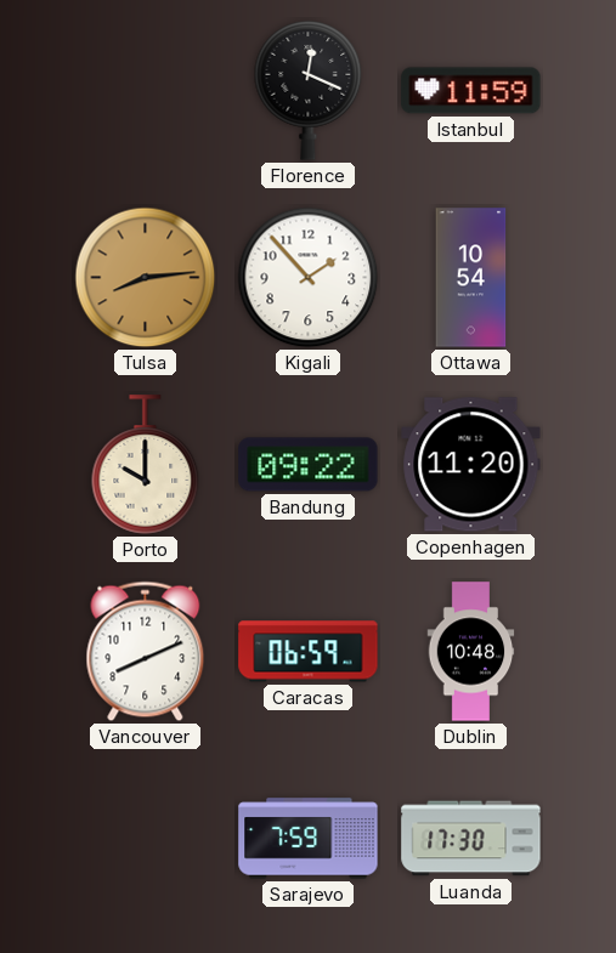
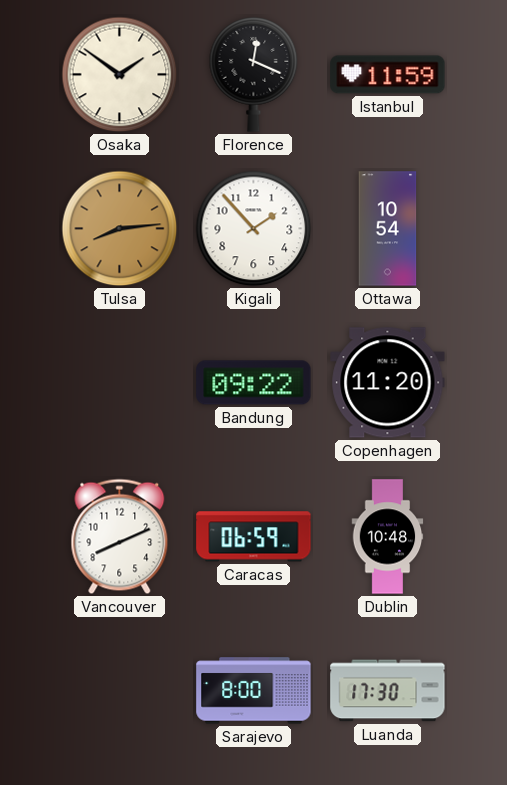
Osaka: none -> 1:51
Porto: 10:00 -> none
Sarajevo: 7:59 -> 8:00
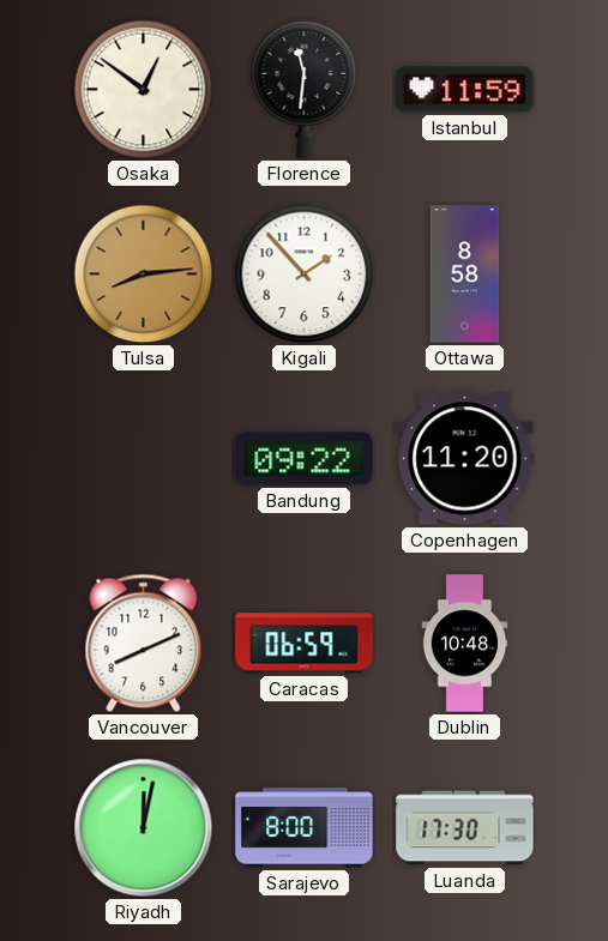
Osaka: 1:51 -> 12:51
Florence: 12:19 -> 11:31
Ottawa: 10:54 -> 8:58
Riyadh: none -> 12:02
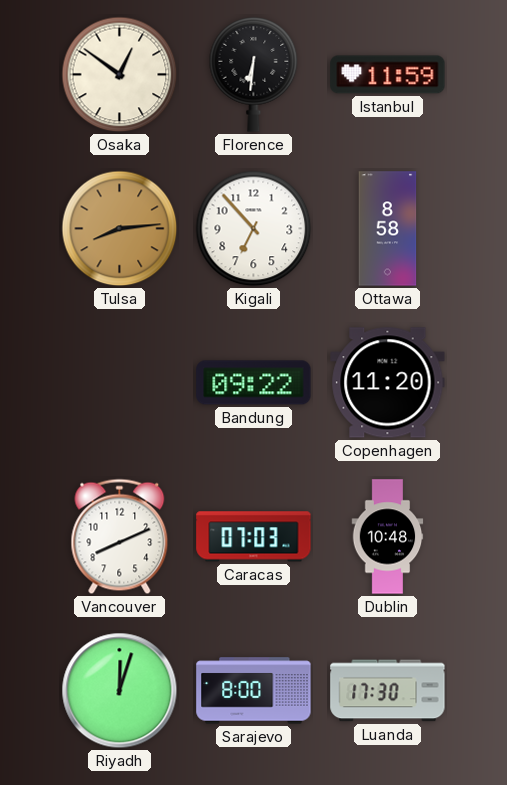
Florence: 11:31 -> 6:31
Kigali: 1:53 -> 6:53
Caracas: 06:59 -> 07:03
Riyadh: 12:02 -> 12:03
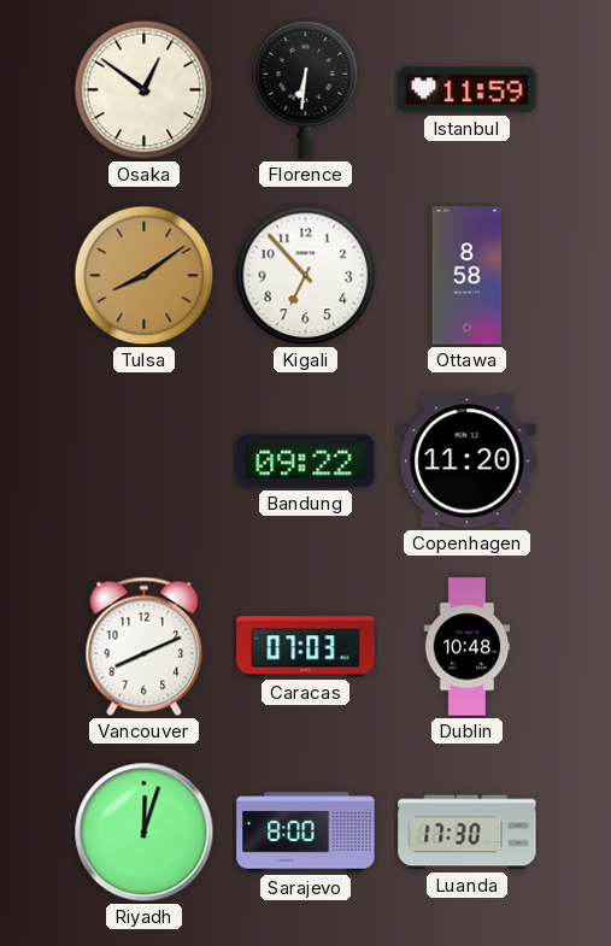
Tulsa: 8:14 -> 8:09
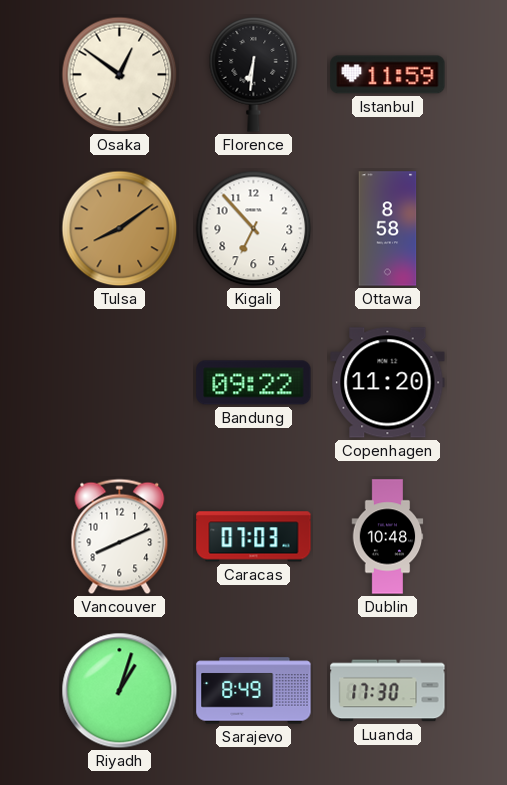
Riyadh: 12:03 -> 1:03
Sarajevo: 8:00 -> 8:49
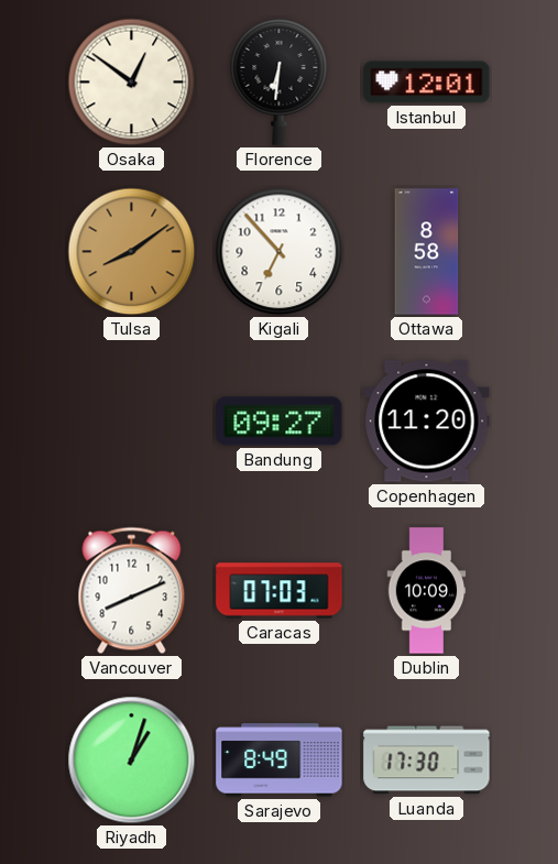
Istanbul: 11:59 -> 12:01
Bandung: 09:22 -> 09:27
Dublin: 10:48 -> 10:09
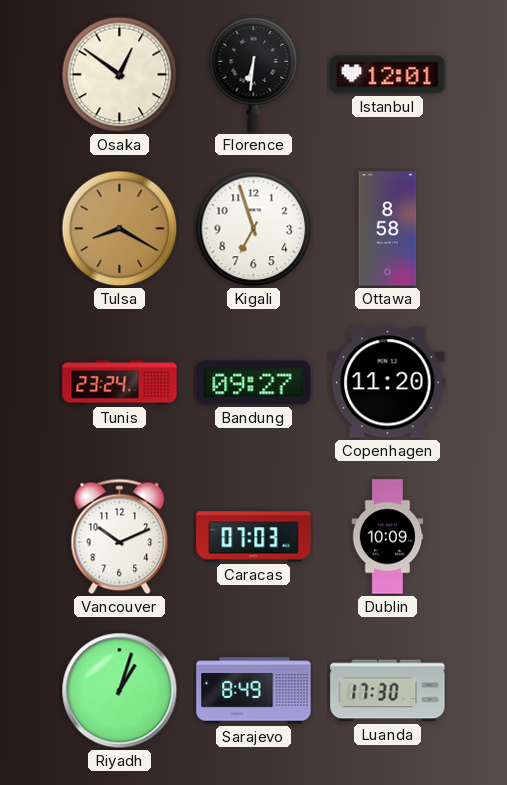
Tulsa: 8:09 -> 8:20
Kigali: 6:53 -> 6:57
Tunis: none -> 23:24
Vancouver: 8:11 -> 10:11
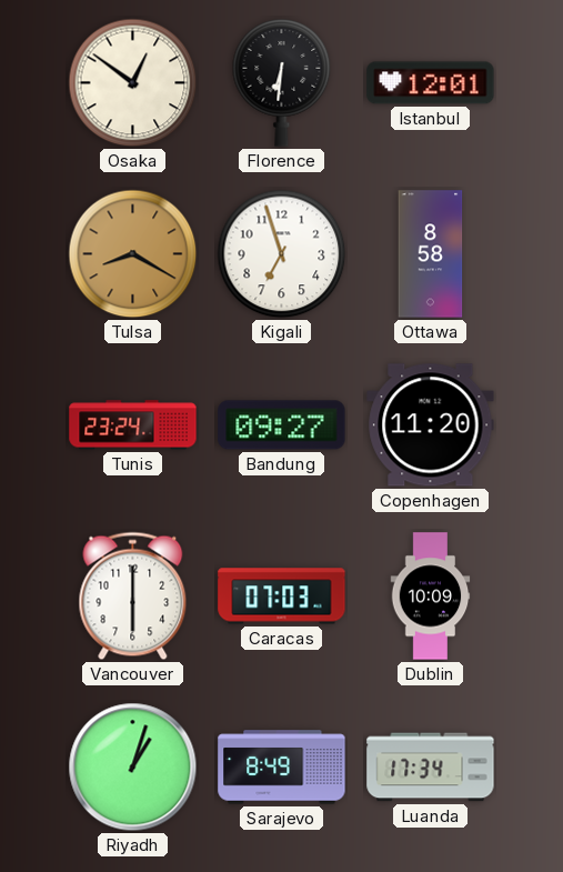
Vancouver: 10:11 -> 6:00
Luanda: 17:30 -> 17:34
